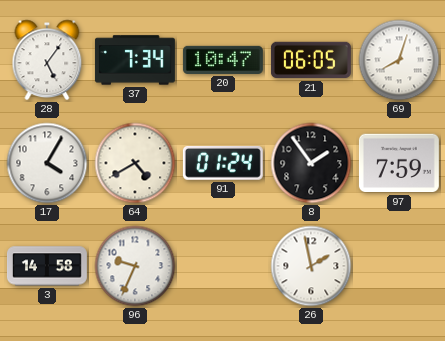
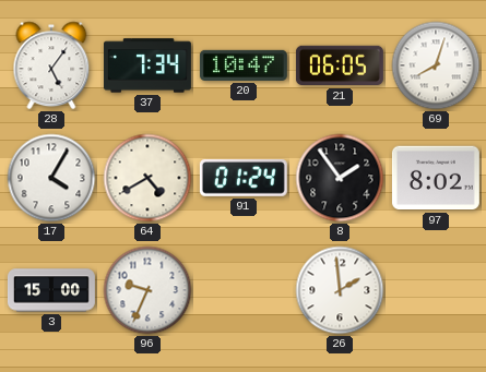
97: 7:59 -> 8:02
3: 14:58 -> 15:00
26: 1:58 -> 1:59
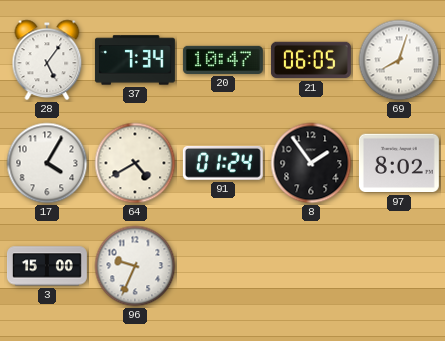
26: 1:59 -> none
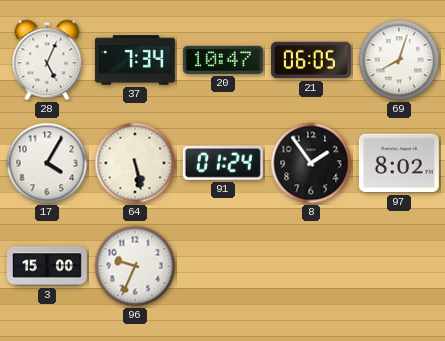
28: 5:06 -> 5:04
64: 4:40 -> 5:28
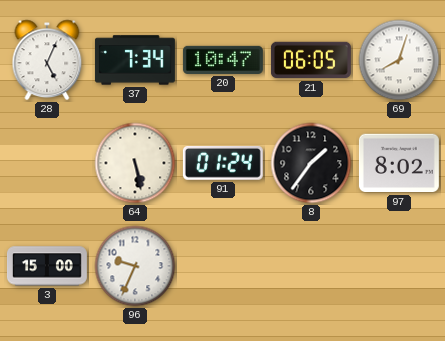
17: 4:05 -> none
8: 1:54 -> 1:36
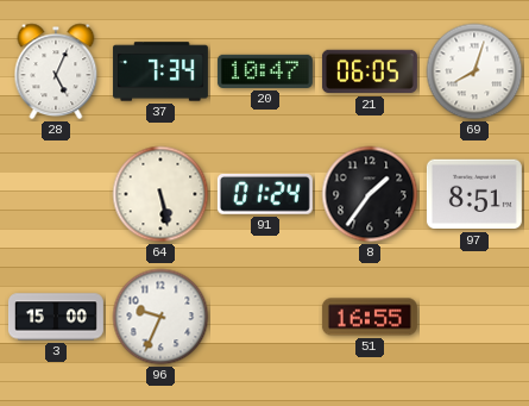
97: 8:02 -> 8:51
51: none -> 16:55
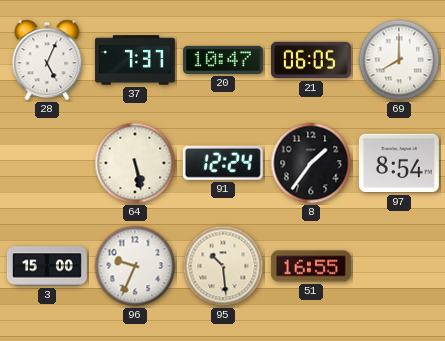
37: 7:34 -> 7:37
69: 8:03 -> 8:00
91: 01:24 -> 12:24
97: 8:51 -> 8:54
95: none -> 10:29
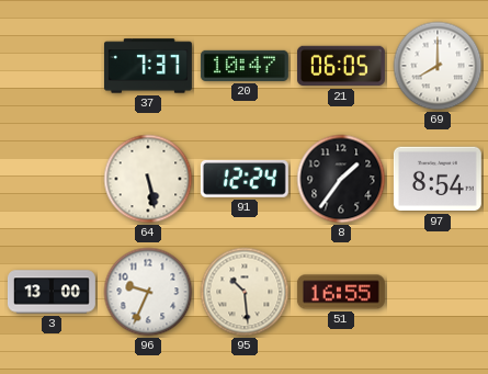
28: 5:04 -> none
3: 15:00 -> 13:00
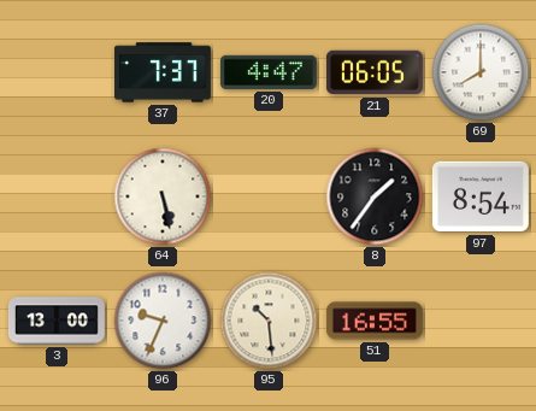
20: 10:47 -> 4:47
91: 12:24 -> none
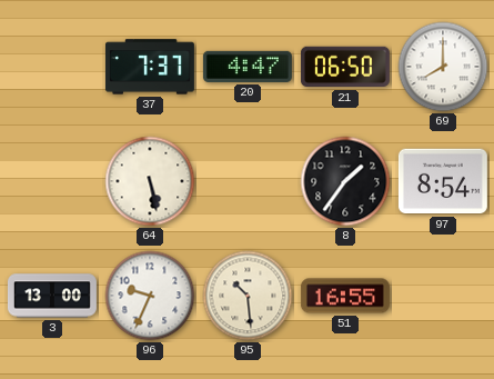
21: 06:05 -> 06:50
